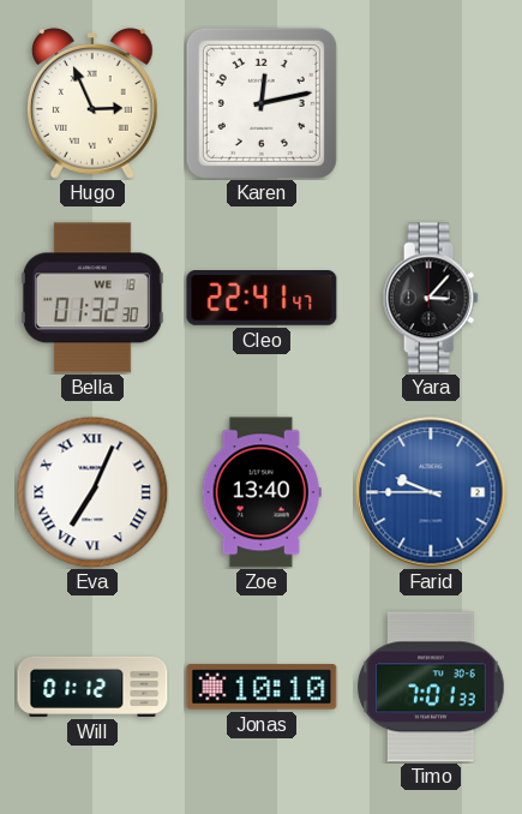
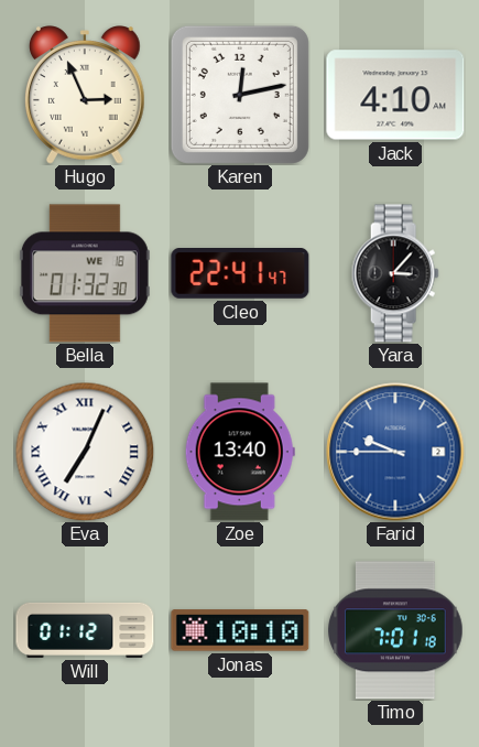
Jack: none -> 4:10
Timo: 7:01:33 -> 7:01:18
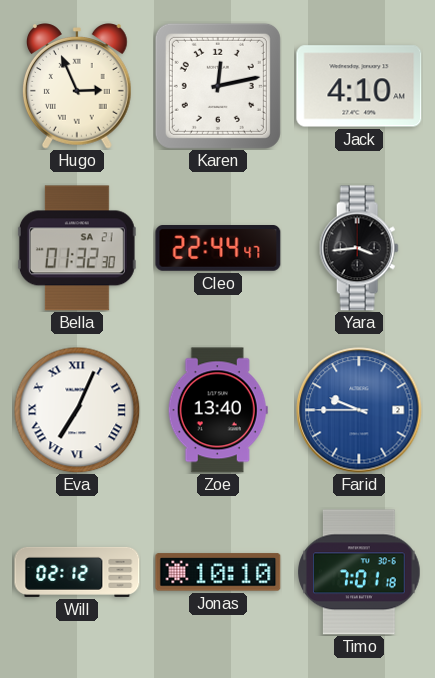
Bella date: WE 18 -> SA 21
Cleo: 22:41 -> 22:44
Yara: 3:07 -> 3:44
Will: 01:12 -> 02:12
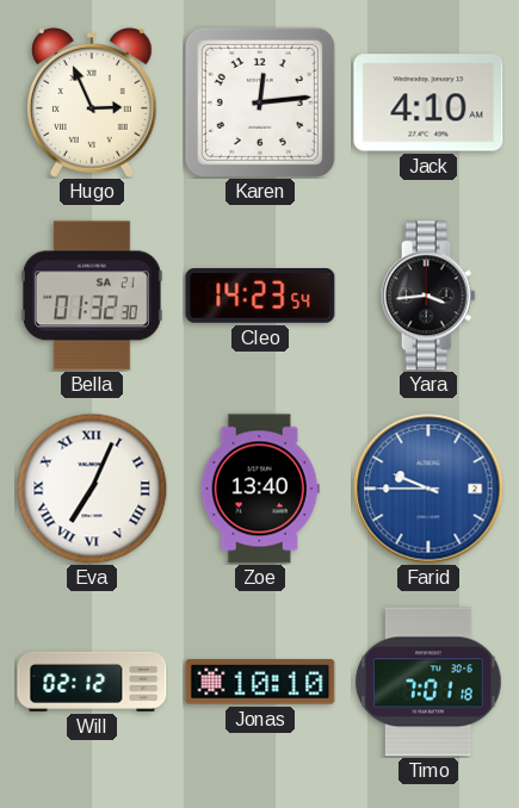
Karen: 12:13 -> 12:14
Cleo: 22:44 -> 14:23
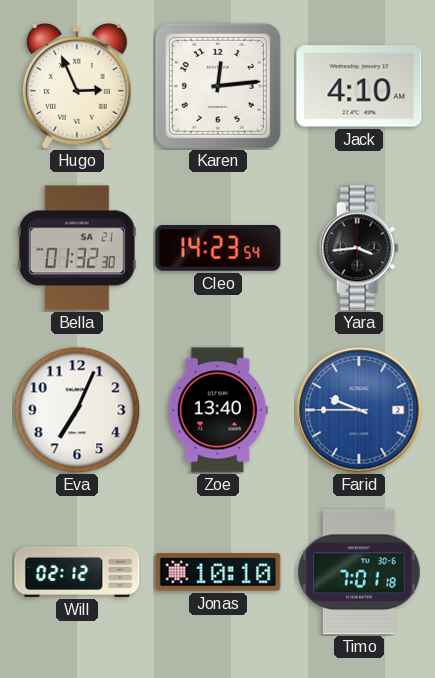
Eva numerals: Roman -> Arabic
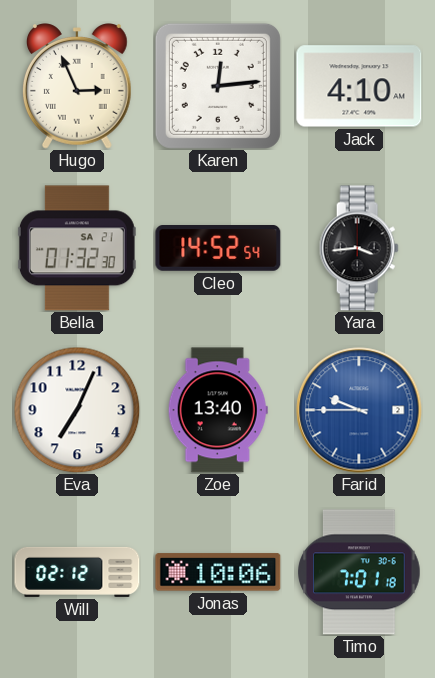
Cleo: 14:23 -> 14:52
Jonas: 10:10 -> 10:06
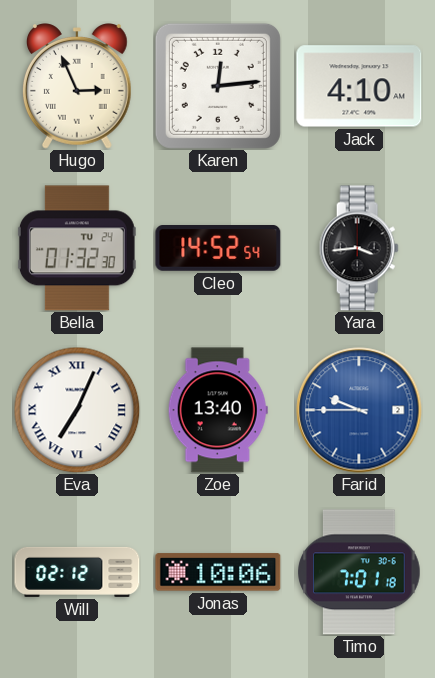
Bella date: SA 21 -> TU 24
Eva numerals: Arabic -> Roman
